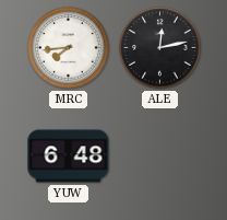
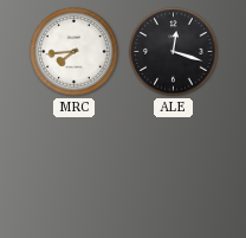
ALE: 12:13 -> 12:18
YUW: 6:48 -> none
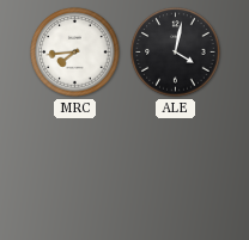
ALE: 12:18 -> 4:02
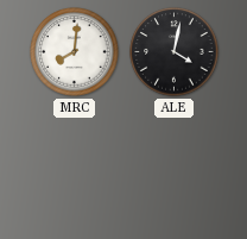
MRC: 7:44 -> 8:01
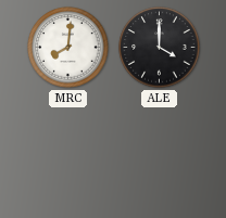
ALE: 4:02 -> 4:00
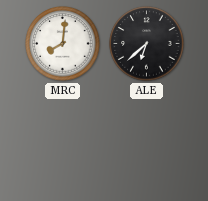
ALE: 4:00 -> 6:38
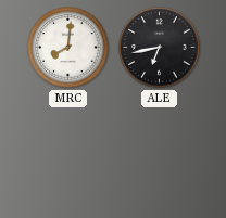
ALE: 6:38 -> 6:43
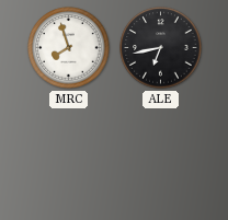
MRC: 8:01 -> 7:57
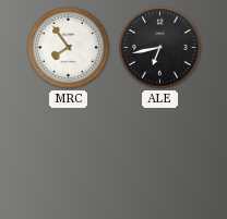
MRC: 7:57 -> 7:54
